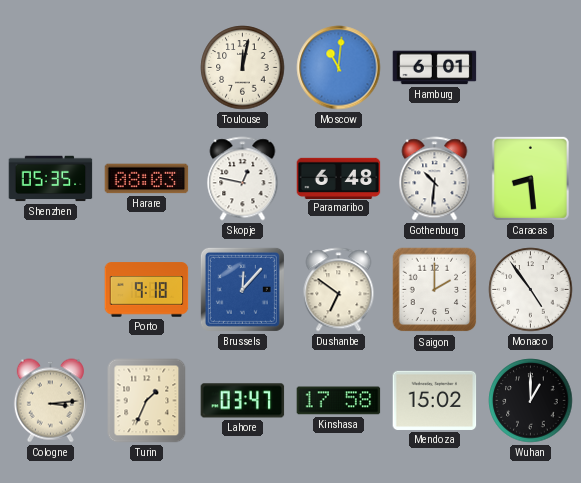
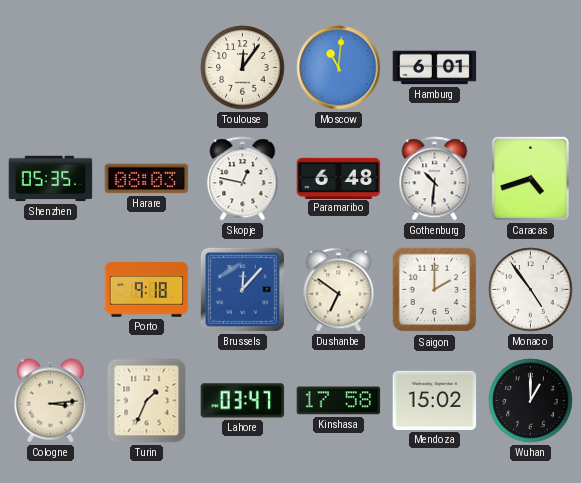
Toulouse: 12:02 -> 12:06
Caracas: 8:29 -> 4:42
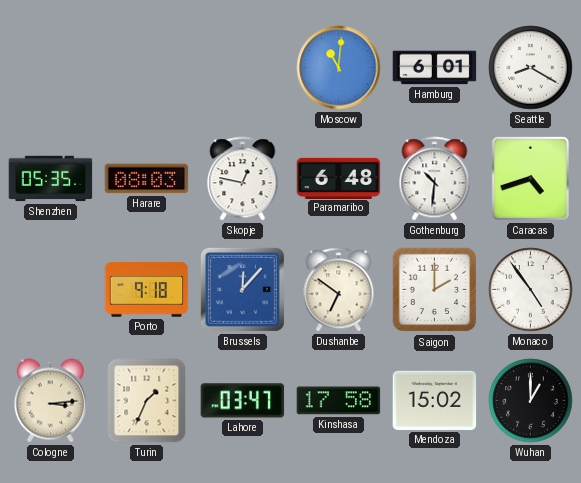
Toulouse: 12:06 -> none
Seattle: none -> 8:20
